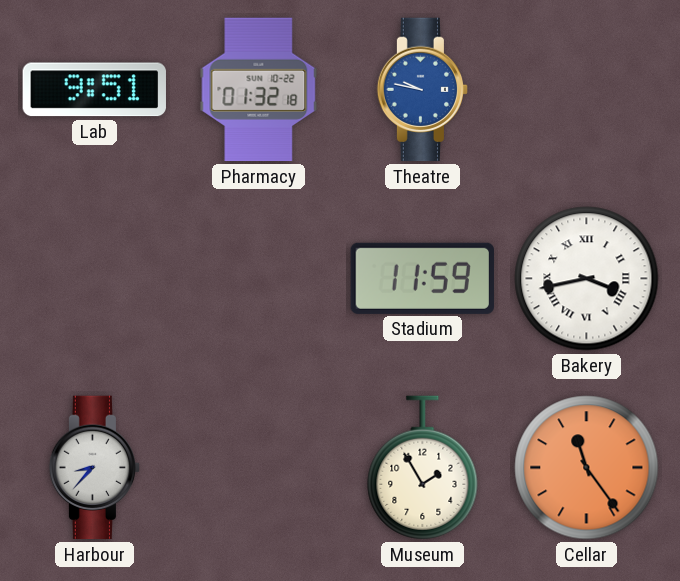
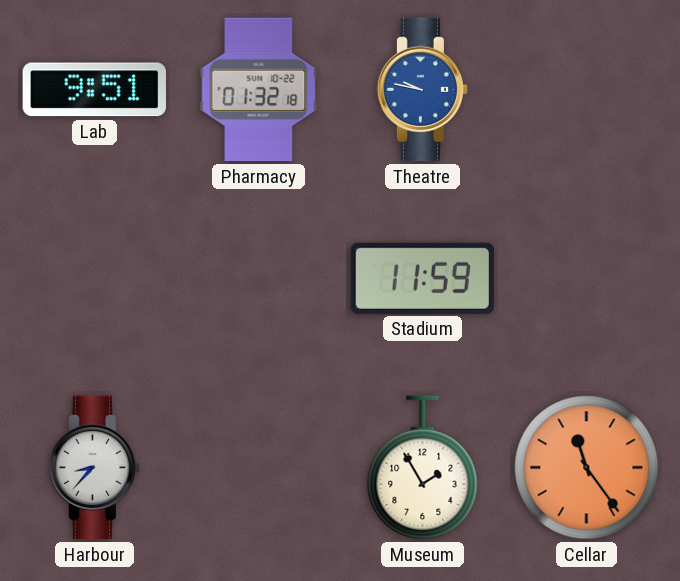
Bakery: 3:43 -> none
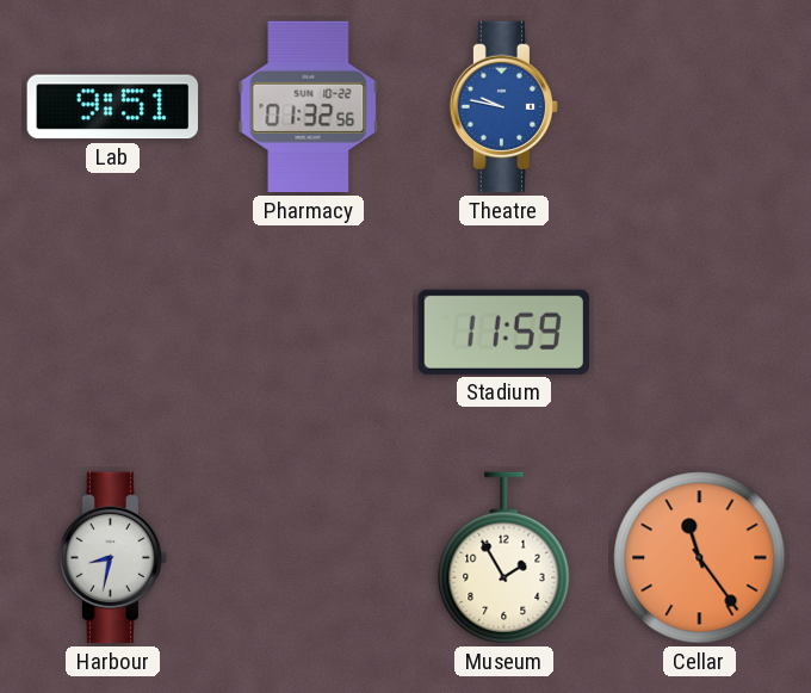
Pharmacy: 01:32:18 -> 01:32:56
Harbour: 8:37 -> 8:32
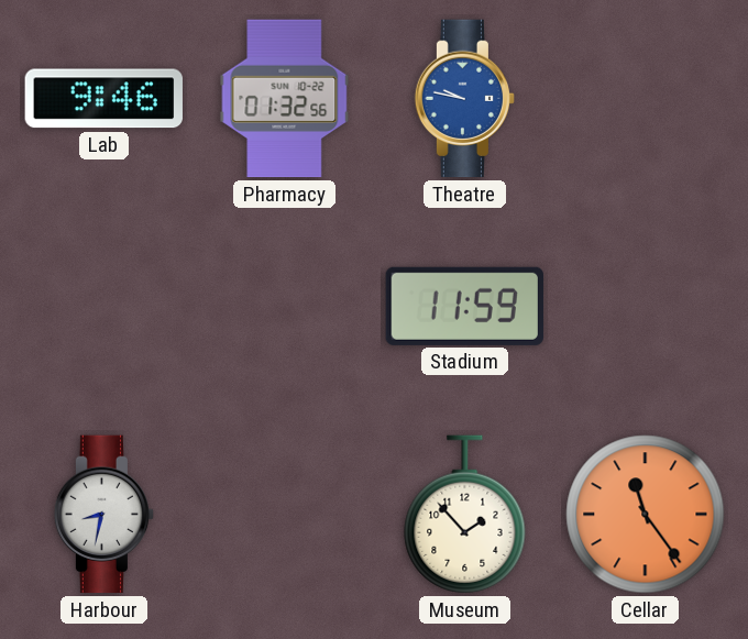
Lab: 9:51 -> 9:46
Museum: 1:55 -> 1:53
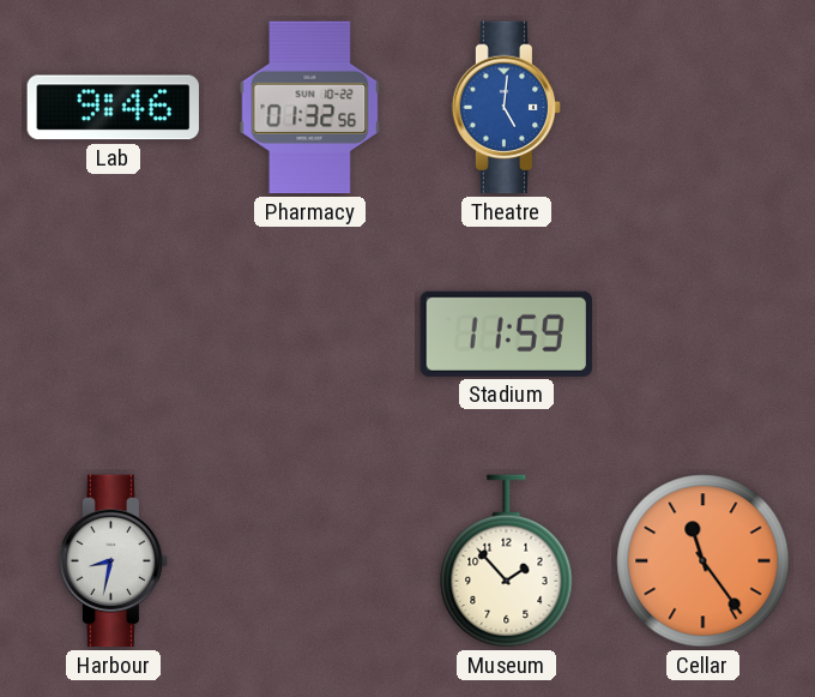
Theatre: 9:47 -> 5:01
